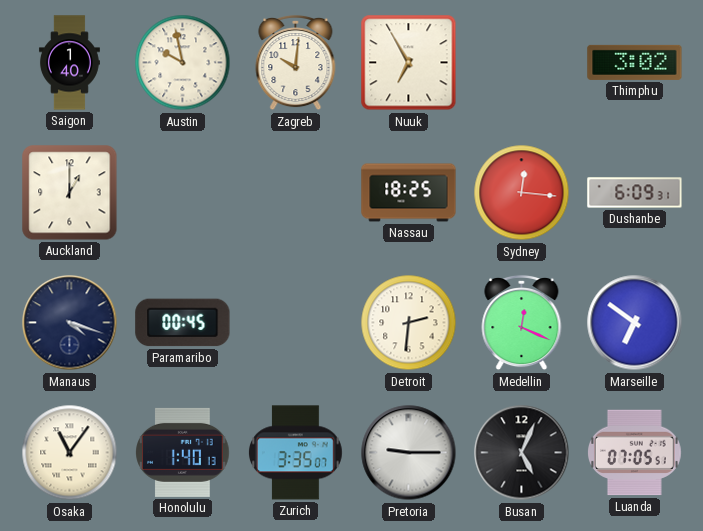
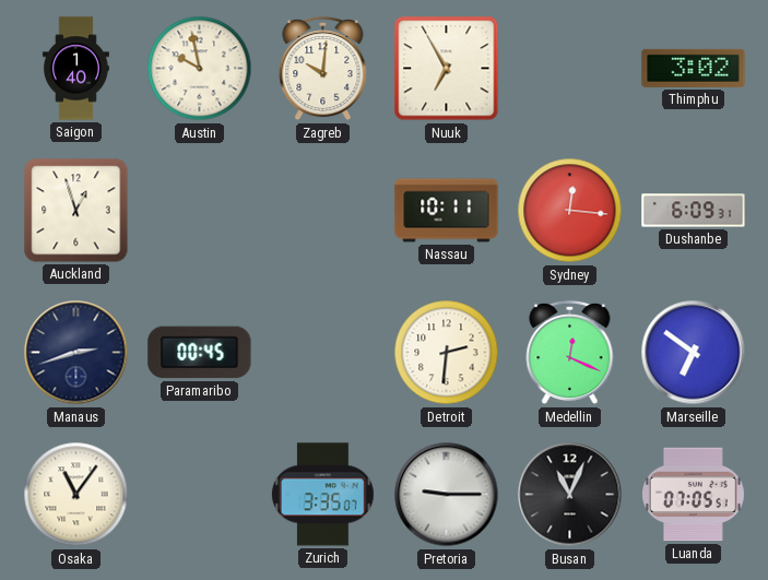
Auckland: 1:00 -> 12:57
Nassau: 18:25 -> 10:11
Manaus: 4:18 -> 2:42
Honolulu: 1:40 -> none
Busan: 5:04 -> 11:04
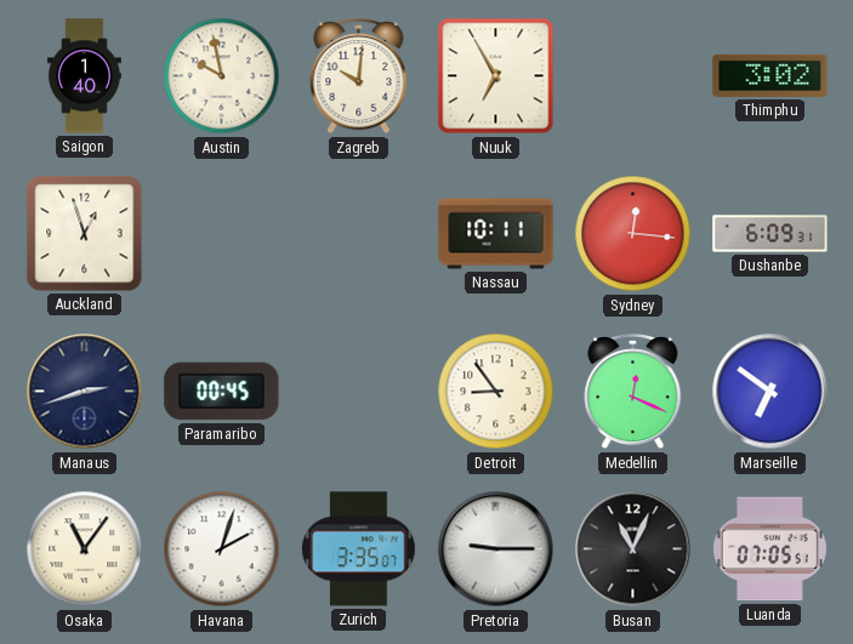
Detroit: 2:31 -> 8:54
Havana: none -> 2:03
